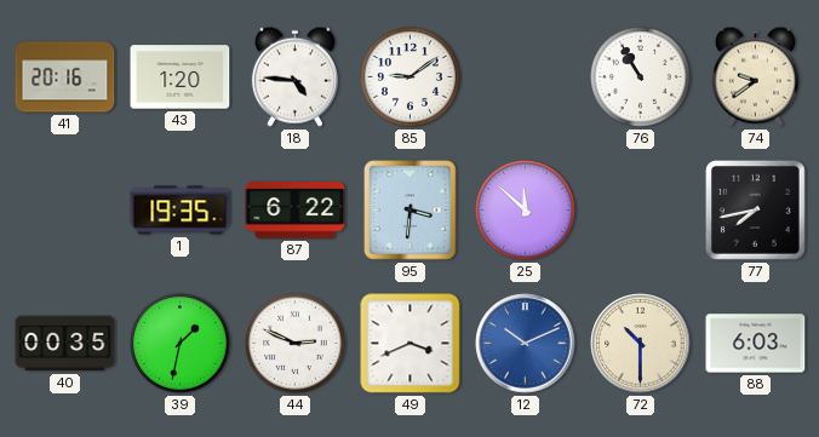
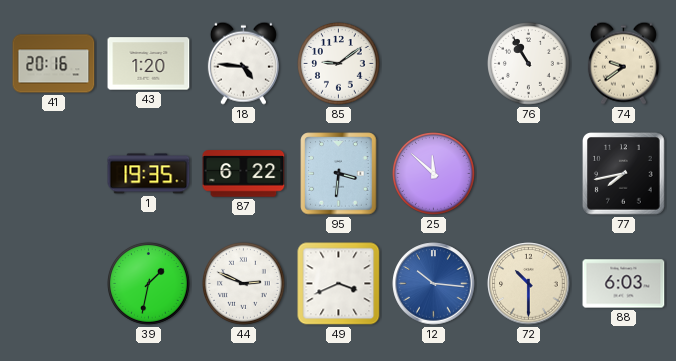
40: 00:35 -> none
12: 10:11 -> 10:16
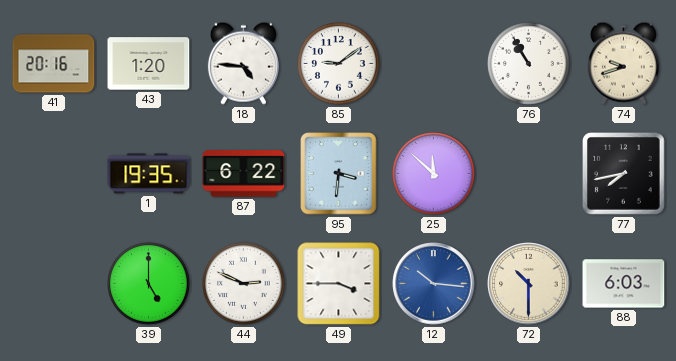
74: 9:39 -> 9:42
39: 1:32 -> 5:00
49: 3:41 -> 3:45
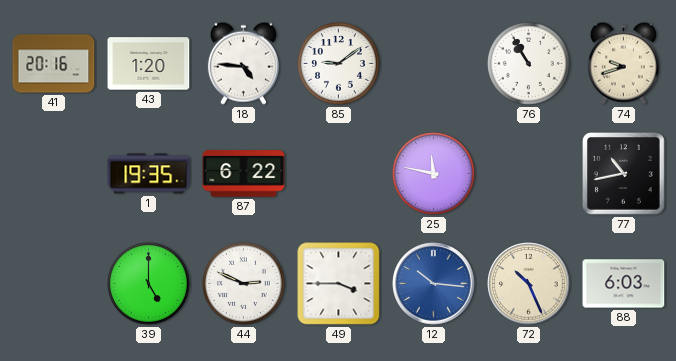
95: 3:31 -> none
25: 11:52 -> 11:47
77: 7:43 -> 10:43
72: 10:30 -> 10:26
